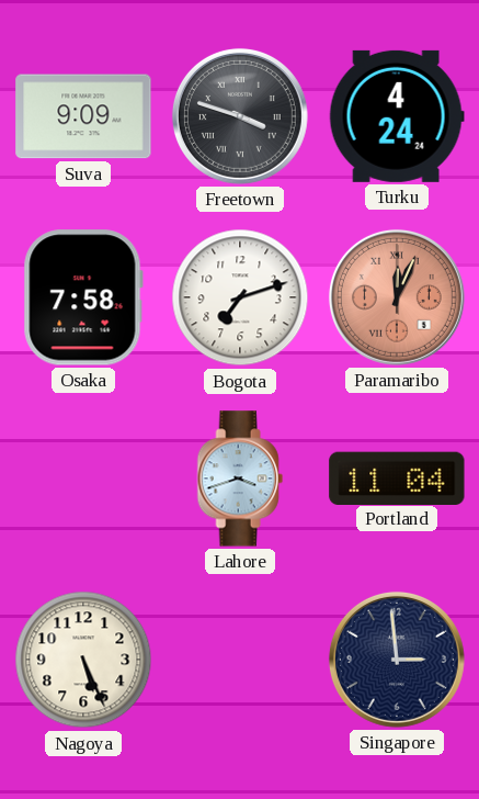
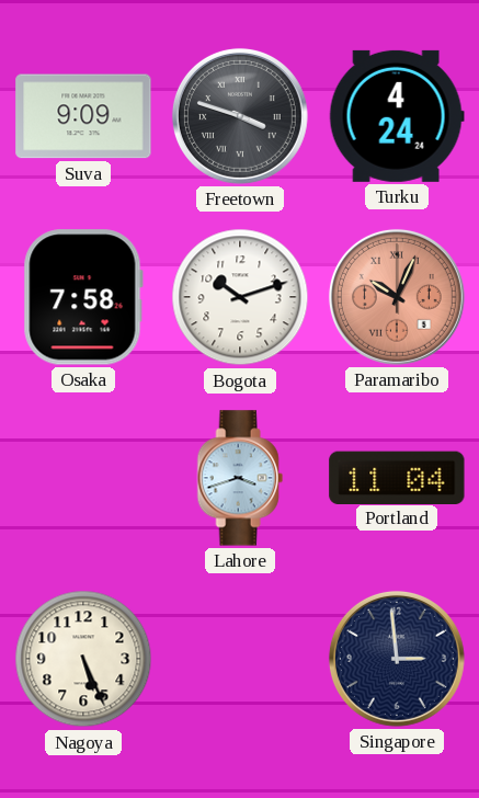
Bogota: 7:12 -> 10:12
Paramaribo: 12:04 -> 10:04
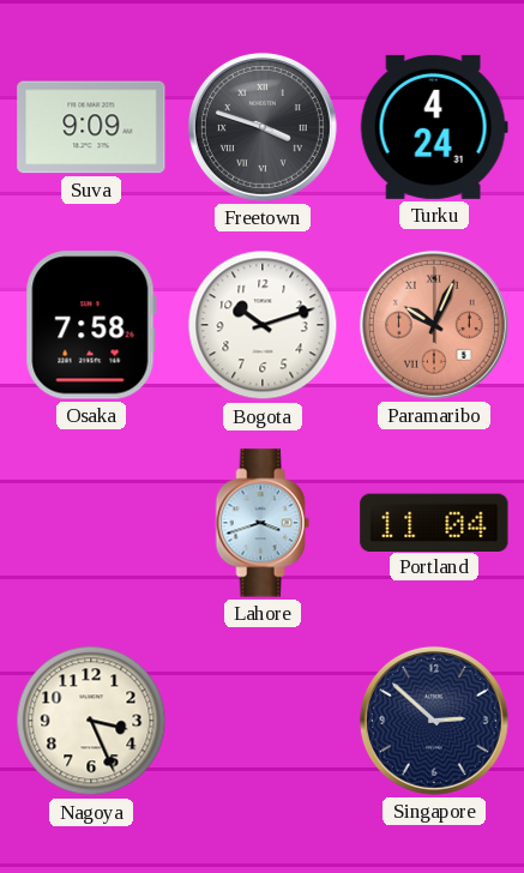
Turku: 4:24:24 -> 4:24:31
Nagoya: 5:26 -> 3:26
Singapore: 2:59 -> 2:52
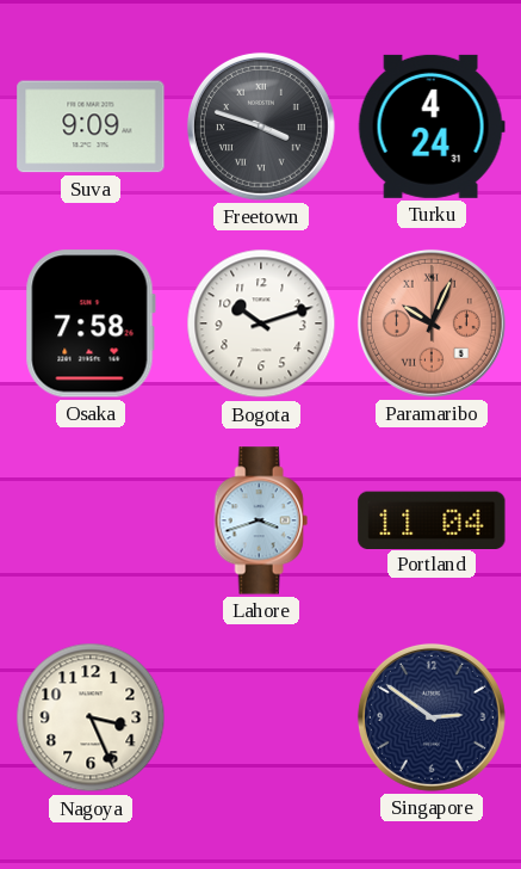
Singapore: 2:52 -> 2:51
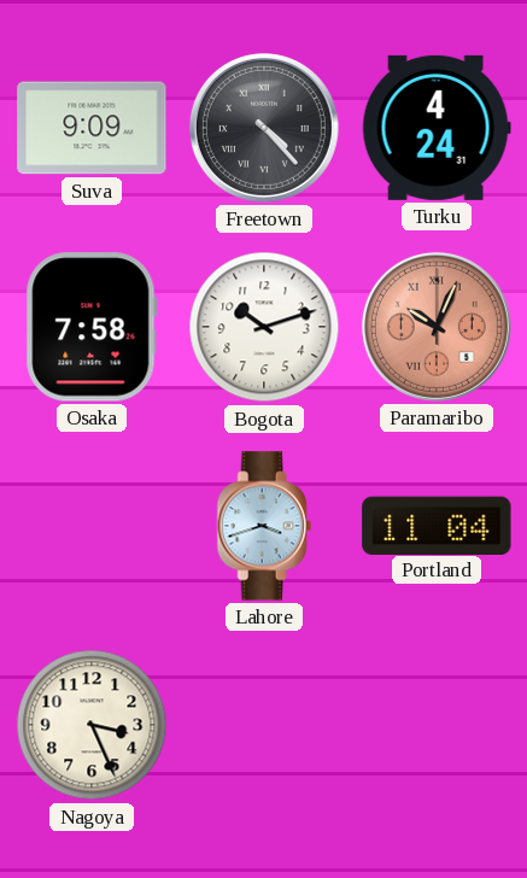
Freetown: 3:48 -> 4:23
Singapore: 2:51 -> none
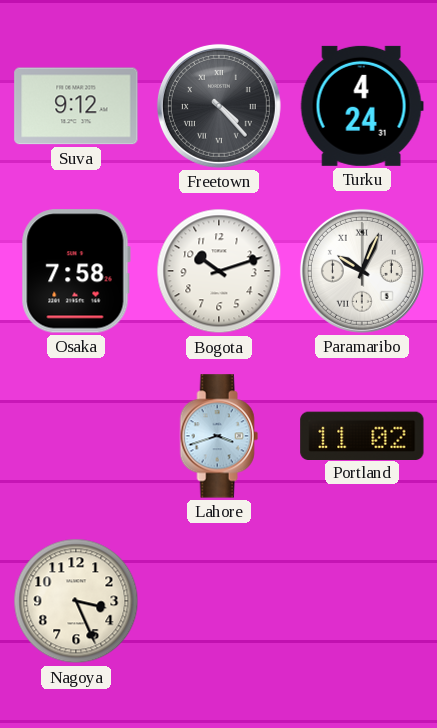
Suva: 9:09 -> 9:12
Paramaribo dial: salmon -> white
Portland: 11:04 -> 11:02
